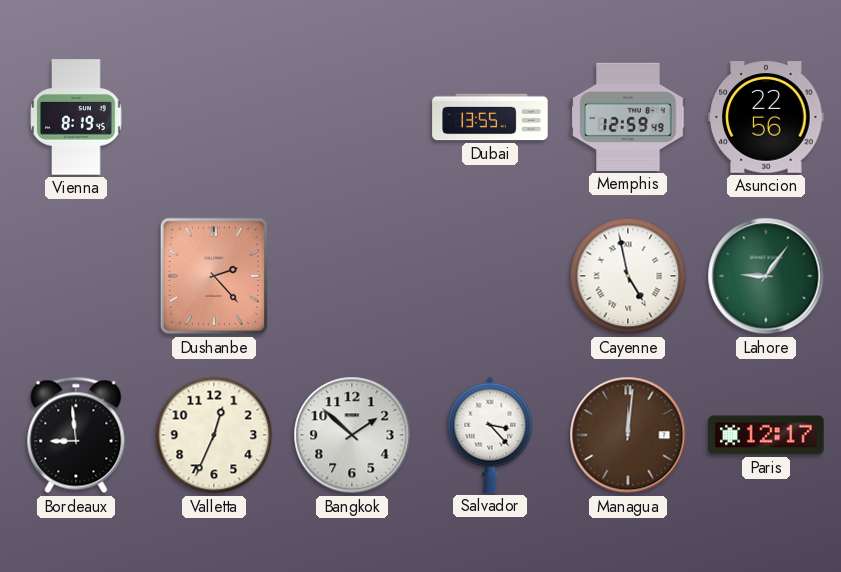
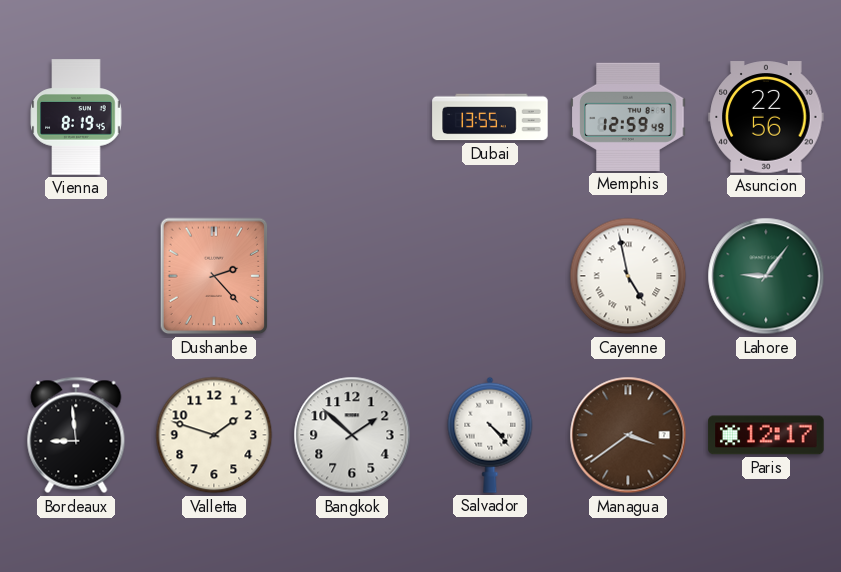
Valletta: 12:34 -> 1:48
Salvador: 3:23 -> 4:23
Managua: 12:01 -> 3:39
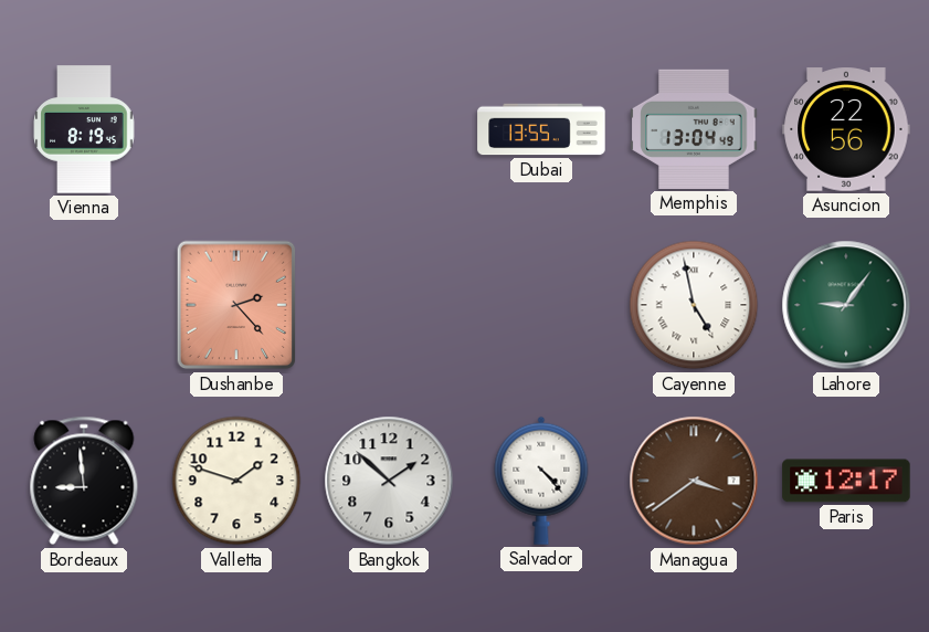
Memphis: 12:59 -> 13:04
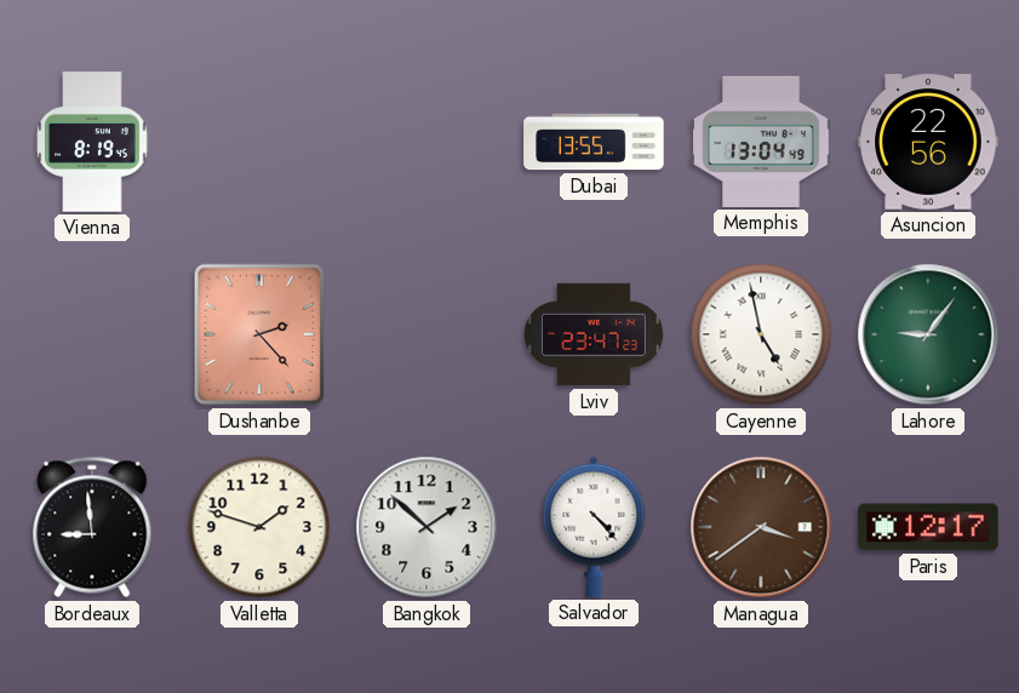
Lviv: none -> 23:47
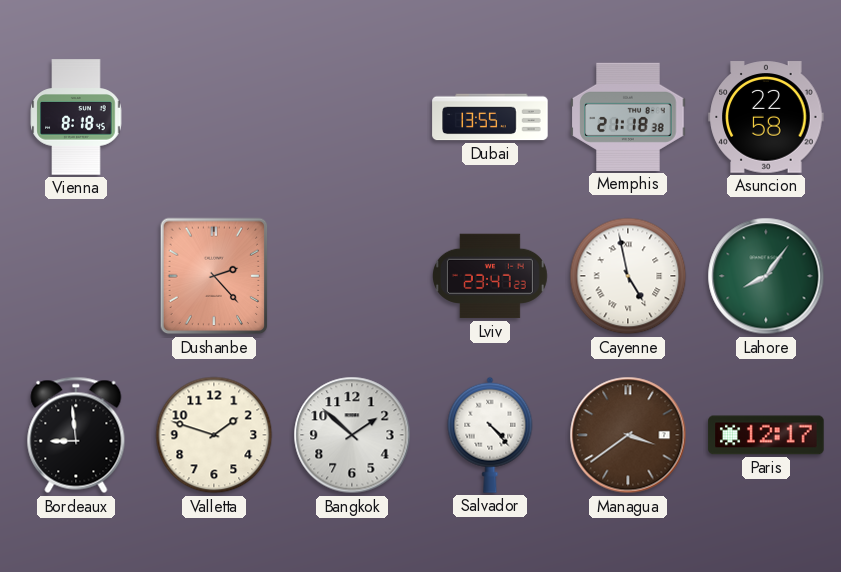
Vienna: 8:19 -> 8:18
Memphis: 13:04 -> 21:18
Asuncion: 22:56 -> 22:58
Lahore: 9:06 -> 8:06
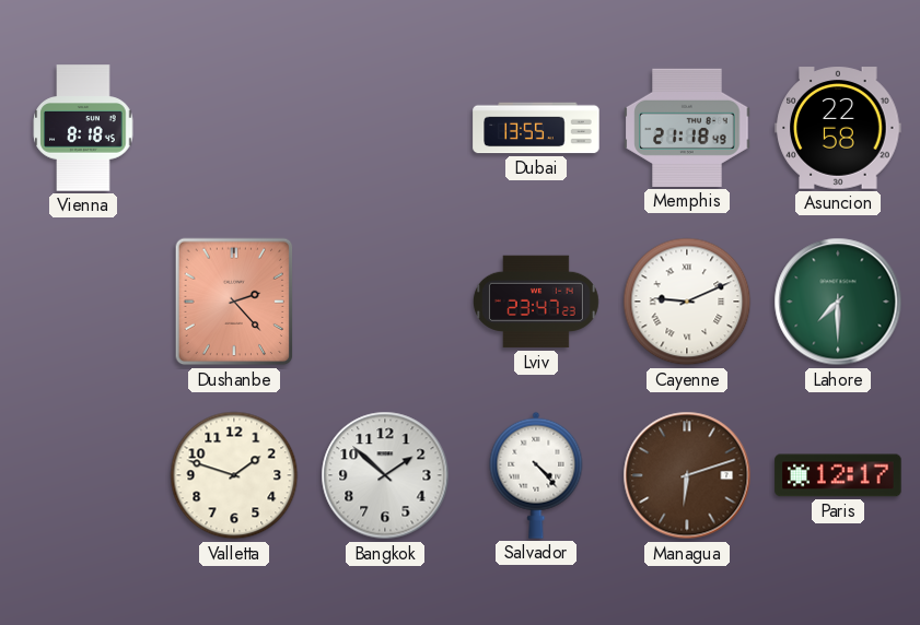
Memphis: 21:18:38 -> 21:18:49
Cayenne: 4:58 -> 9:11
Lahore: 8:06 -> 7:30
Bordeaux: 8:59 -> none
Managua: 3:39 -> 6:12
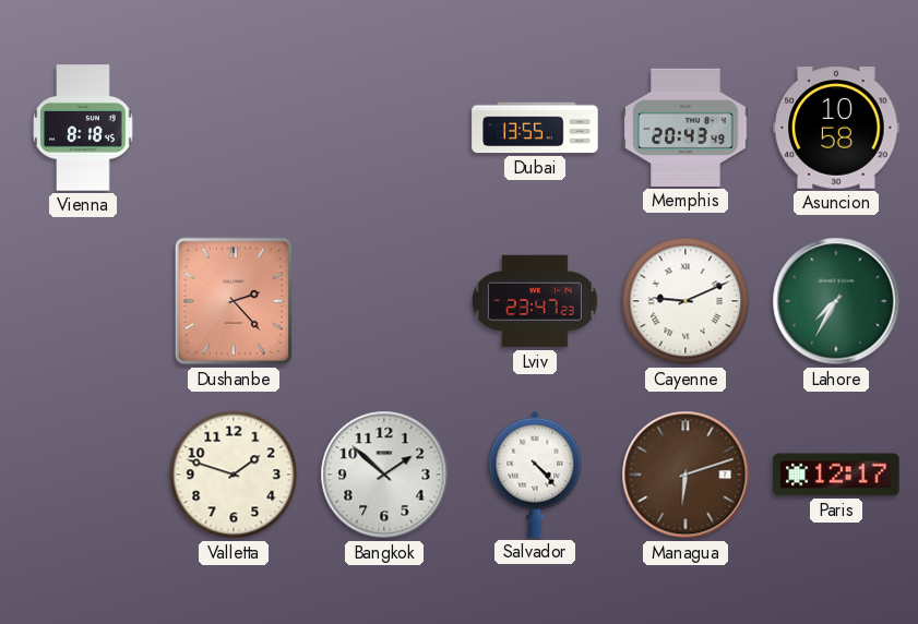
Memphis: 21:18 -> 20:43
Asuncion: 22:58 -> 10:58
Lahore: 7:30 -> 7:35
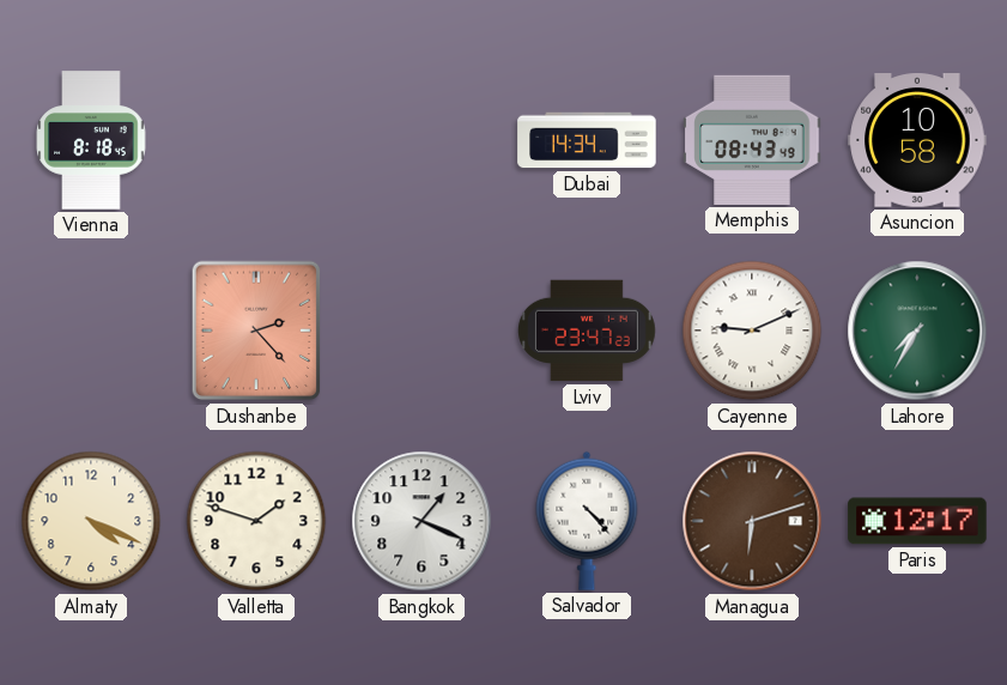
Dubai: 13:55 -> 14:34
Memphis: 20:43 -> 08:43
Almaty: none -> 4:19
Bangkok: 1:52 -> 1:19
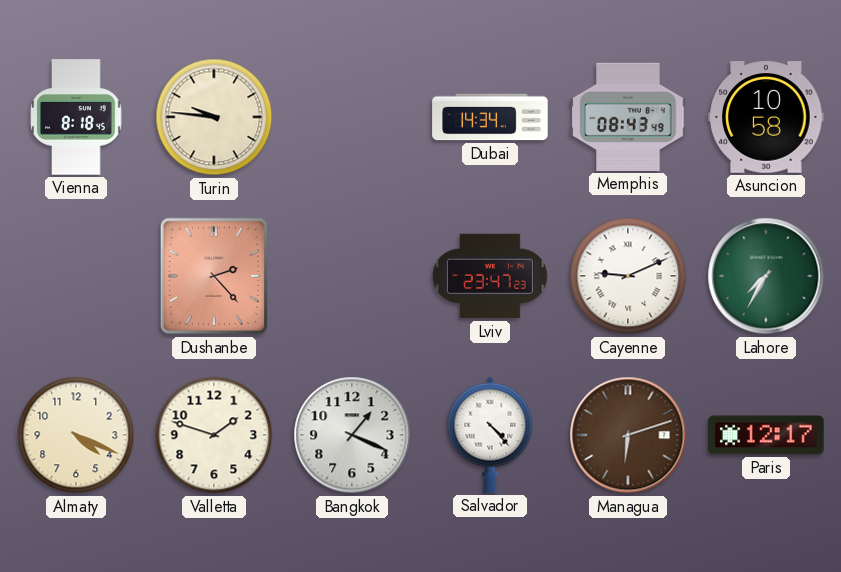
Turin: none -> 9:46
